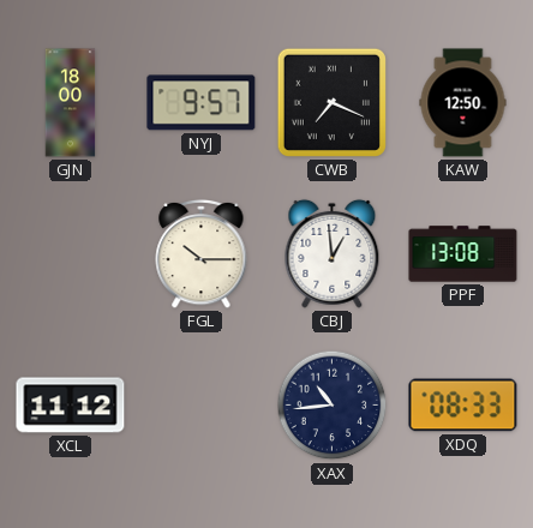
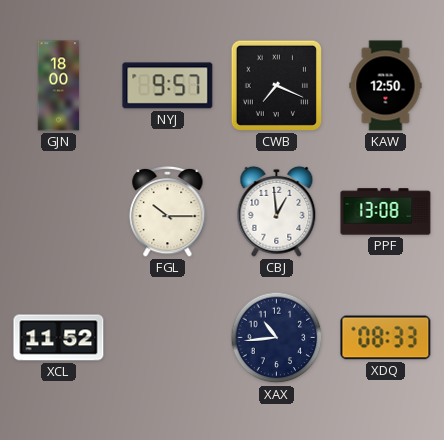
XCL: 11:12 -> 11:52
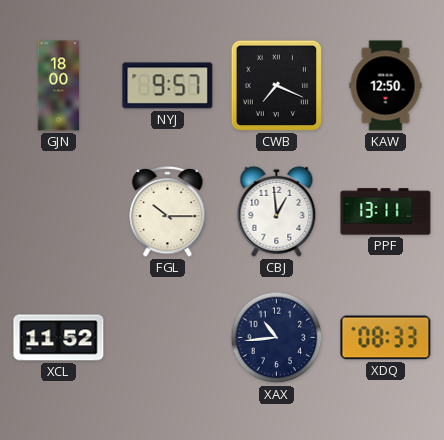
PPF: 13:08 -> 13:11
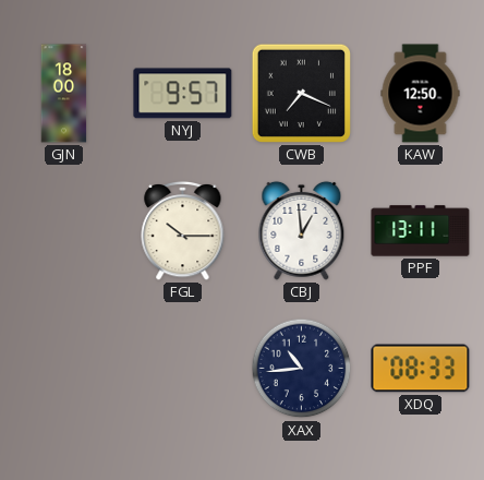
XCL: 11:52 -> none
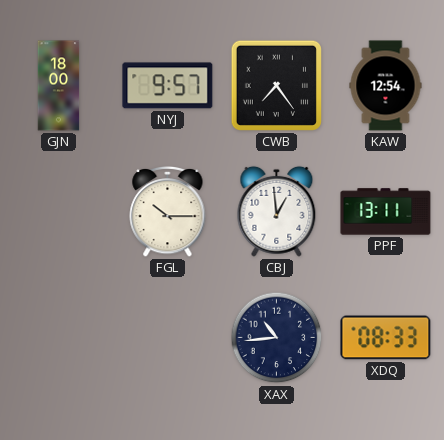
CWB: 7:19 -> 7:24
KAW: 12:50 -> 12:54
